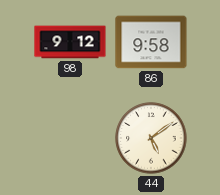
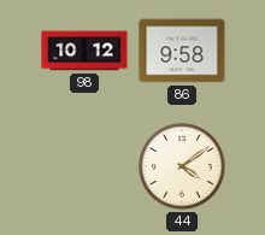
98: 9:12 -> 10:12
44: 5:09 -> 4:09
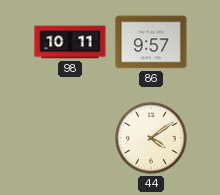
98: 10:12 -> 10:11
86: 9:58 -> 9:57
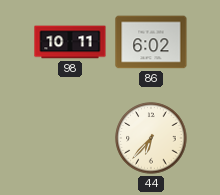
86: 9:57 -> 6:02
44: 4:09 -> 6:37
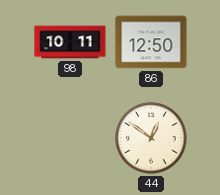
86: 6:02 -> 12:50
44: 6:37 -> 12:51
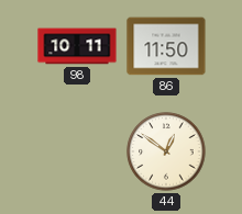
86: 12:50 -> 11:50
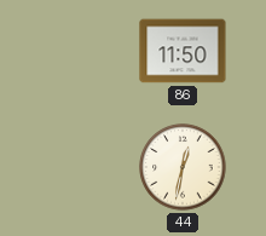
98: 10:11 -> none
44: 12:51 -> 12:32
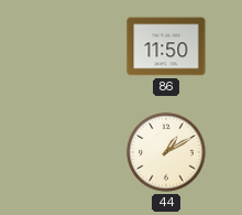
44: 12:32 -> 1:10
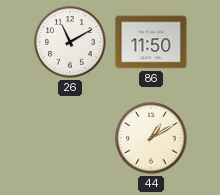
26: none -> 11:10
